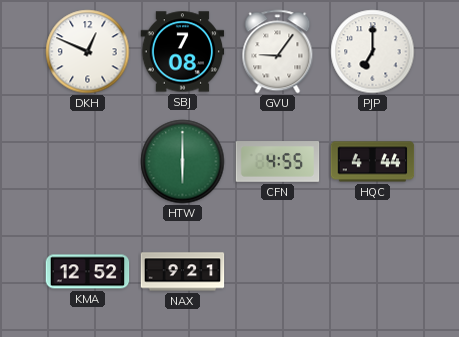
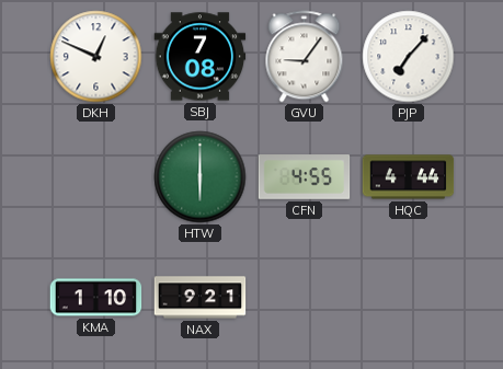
PJP: 7:00 -> 7:07
KMA: 12:52 -> 1:10
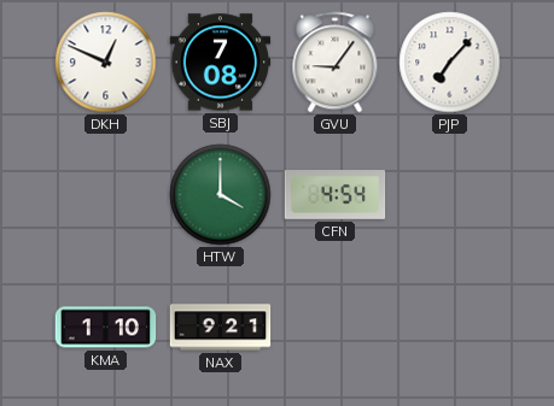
HTW: 6:00 -> 4:00
CFN: 4:55 -> 4:54
HQC: 4:44 -> none
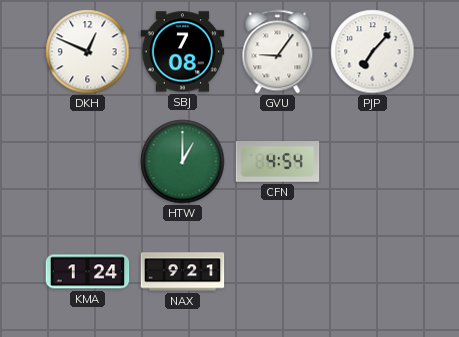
HTW: 4:00 -> 1:00
KMA: 1:10 -> 1:24
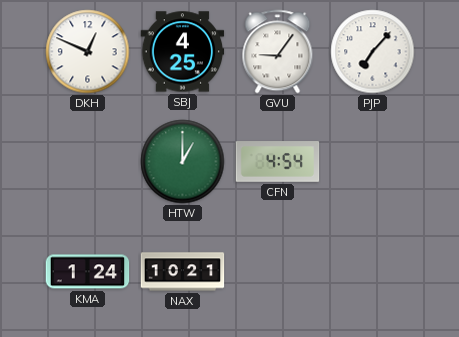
SBJ: 7:08 -> 4:25
NAX: 9:21 -> 10:21
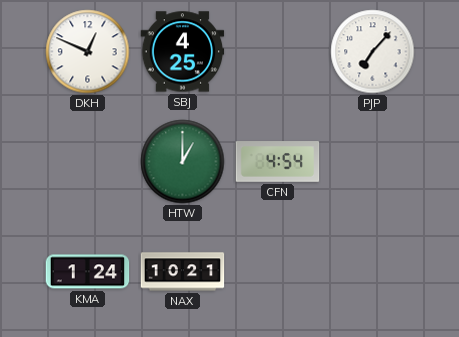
GVU: 9:06 -> none
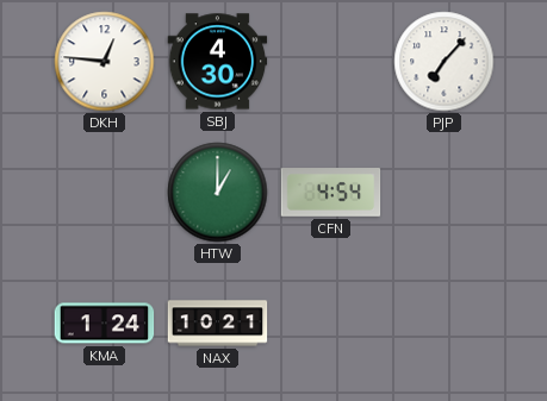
DKH: 12:49 -> 12:46
SBJ: 4:25 -> 4:30
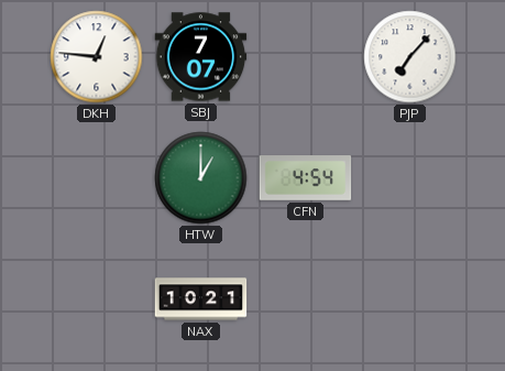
SBJ: 4:30 -> 7:07
KMA: 1:24 -> none
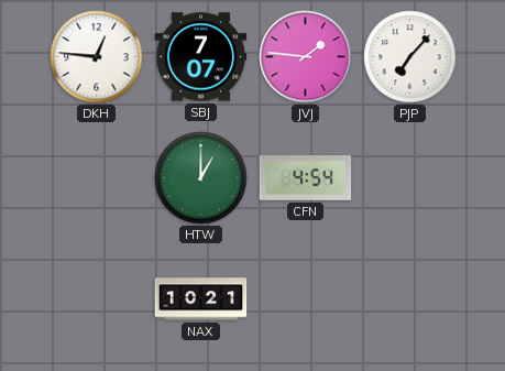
JVJ: none -> 1:46
